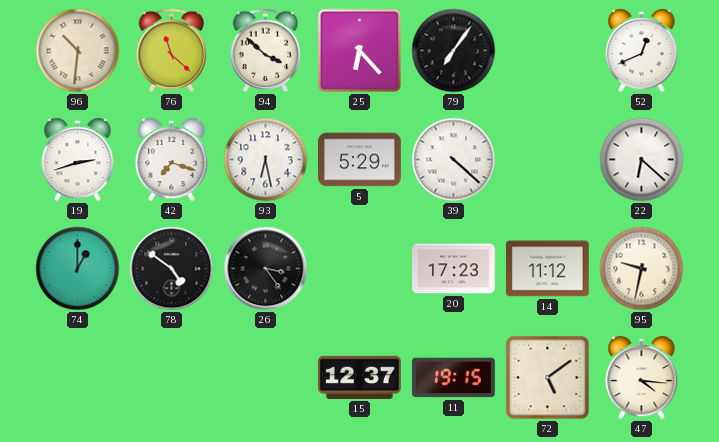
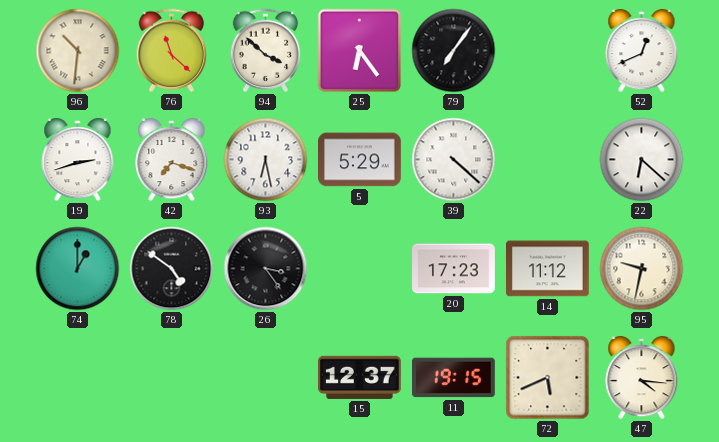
25: 6:23 -> 6:24
72: 5:09 -> 5:41
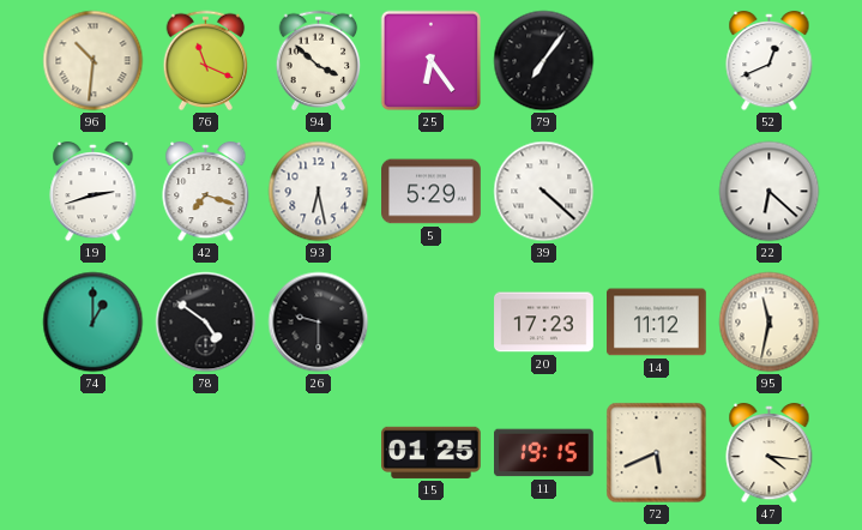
76: 11:22 -> 11:19
26: 3:24 -> 9:30
95: 9:32 -> 11:32
15: 12:37 -> 01:25
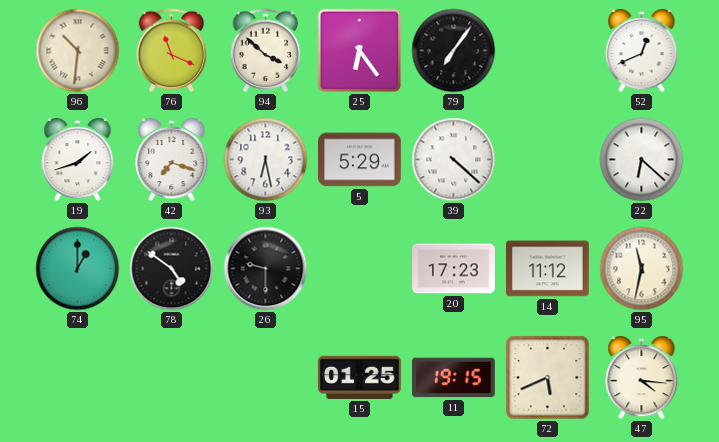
19: 2:42 -> 1:42
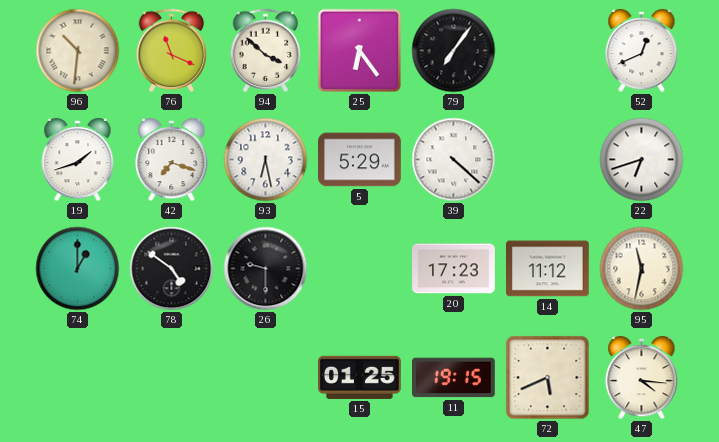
22: 6:22 -> 6:42
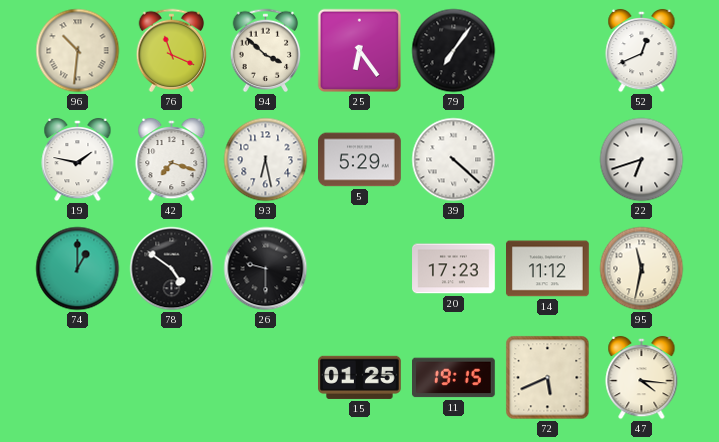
19: 1:42 -> 1:47
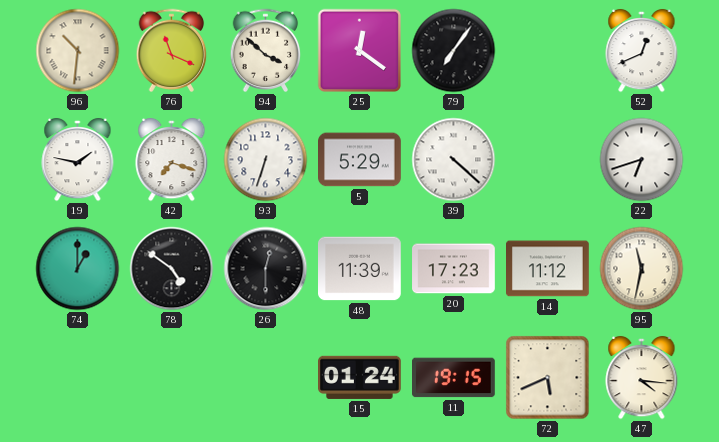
25: 6:24 -> 12:21
93: 6:28 -> 6:33
26: 9:30 -> 12:30
48: none -> 11:39
15: 01:25 -> 01:24
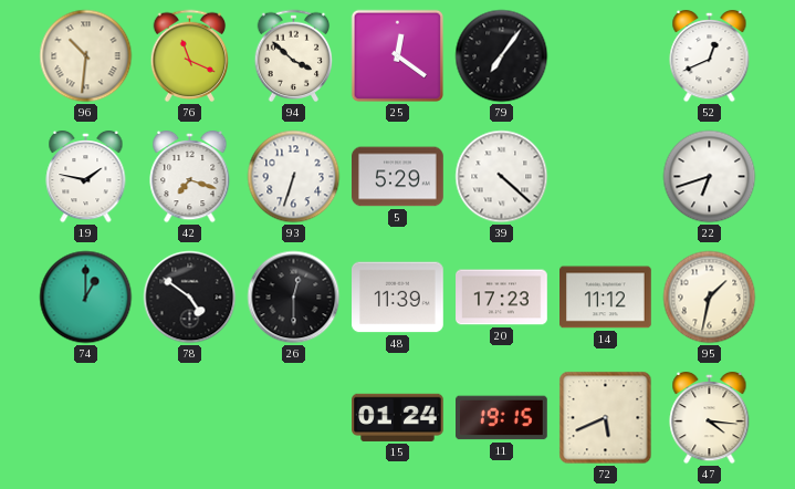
95: 11:32 -> 1:32
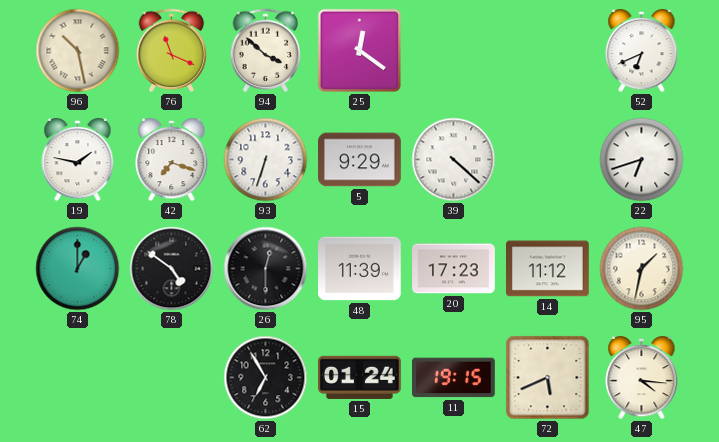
96: 10:31 -> 10:28
79: 7:06 -> none
52: 12:41 -> 6:41
5: 5:29 -> 9:29
62: none -> 6:55
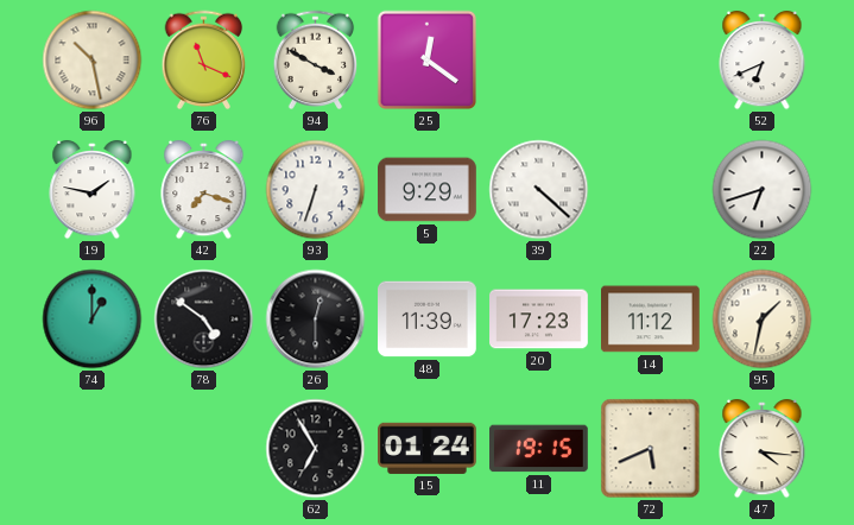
94: 3:52 -> 3:50
